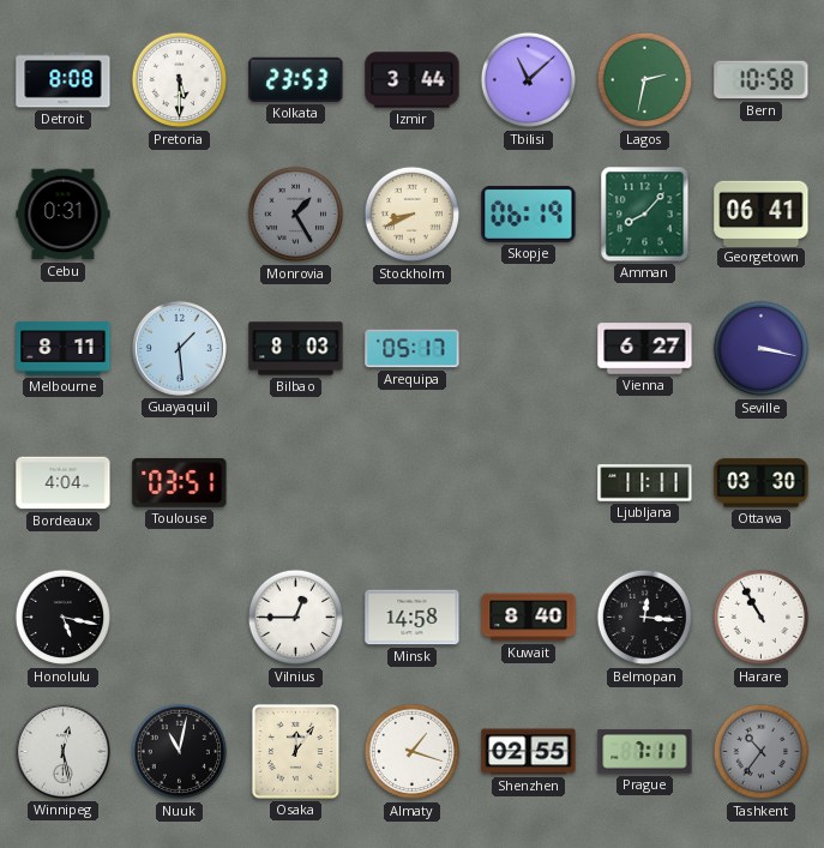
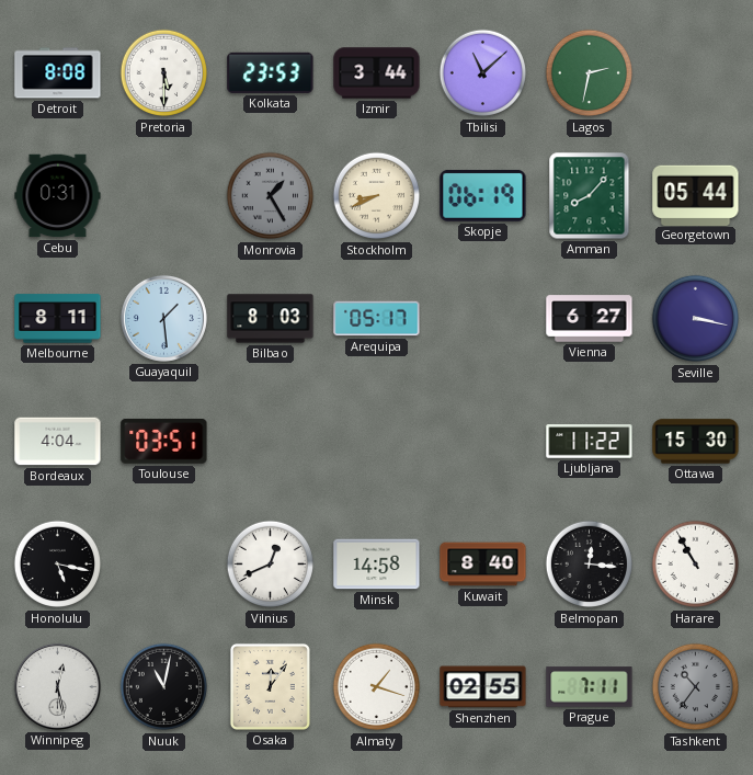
Bern: 10:58 -> none
Georgetown: 06:41 -> 05:44
Ljubljana: 11:11 -> 11:22
Ottawa: 03:30 -> 15:30
Vilnius: 12:45 -> 12:41
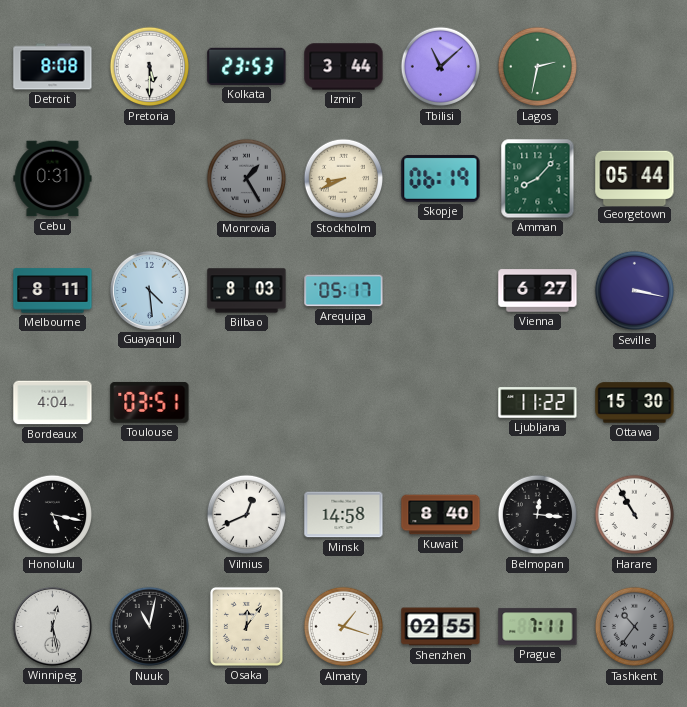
Guayaquil: 1:29 -> 4:29
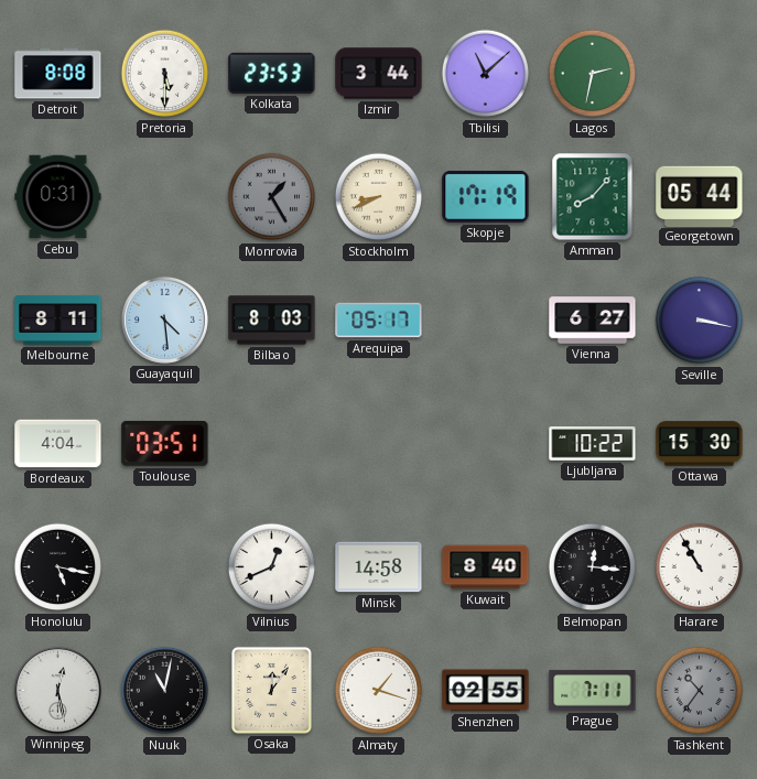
Skopje: 06:19 -> 17:19
Ljubljana: 11:22 -> 10:22
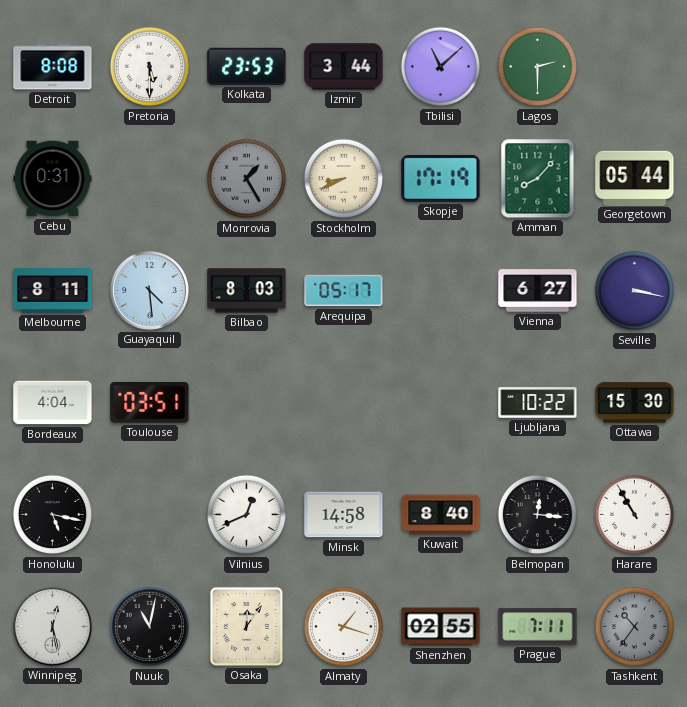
Lagos: 2:32 -> 2:30
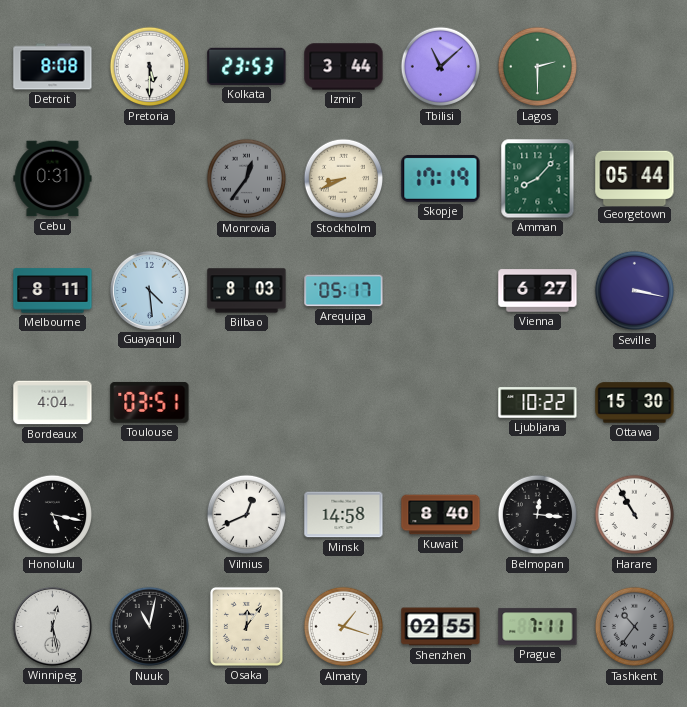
Monrovia: 1:25 -> 12:36
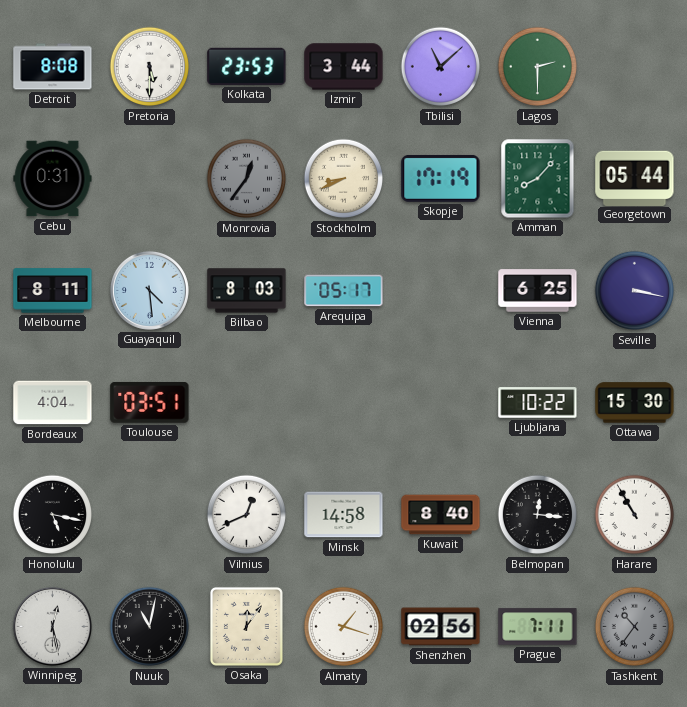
Vienna: 6:27 -> 6:25
Shenzhen: 02:55 -> 02:56
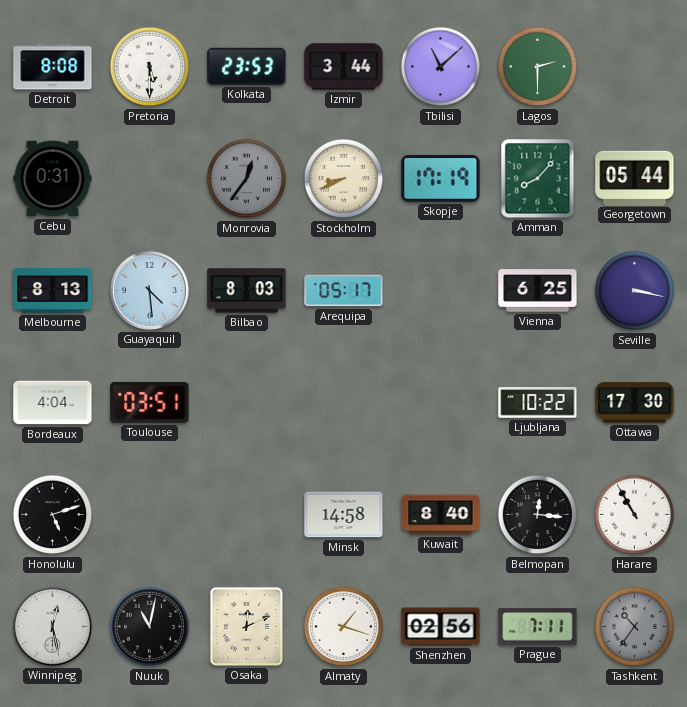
Melbourne: 8:11 -> 8:13
Ottawa: 15:30 -> 17:30
Honolulu: 5:17 -> 5:12
Vilnius: 12:41 -> none
Osaka: 12:06 -> 12:11
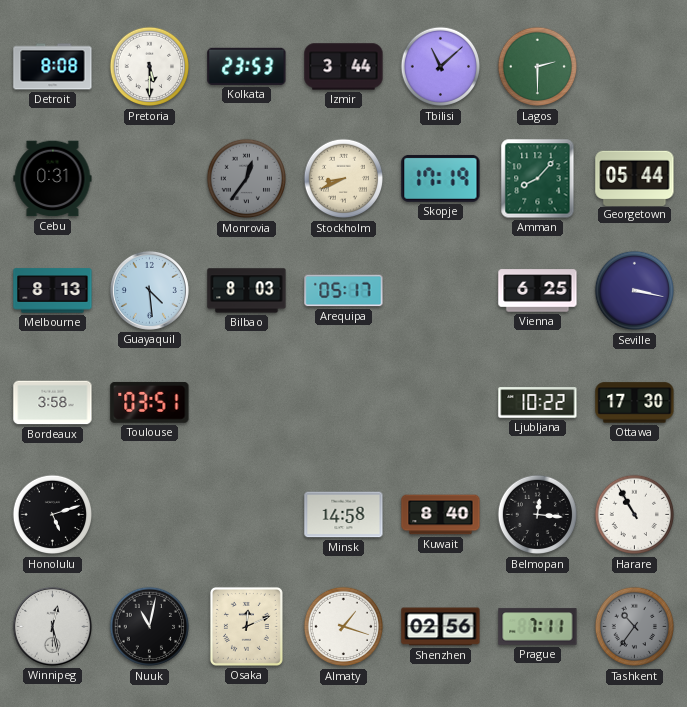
Bordeaux: 4:04 -> 3:58
